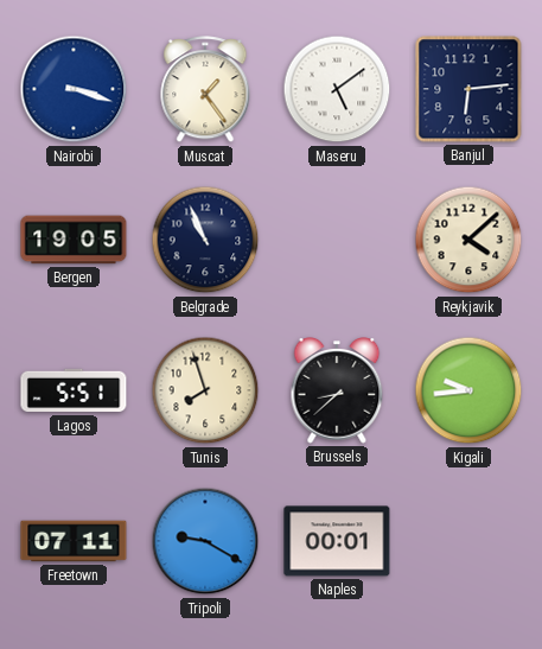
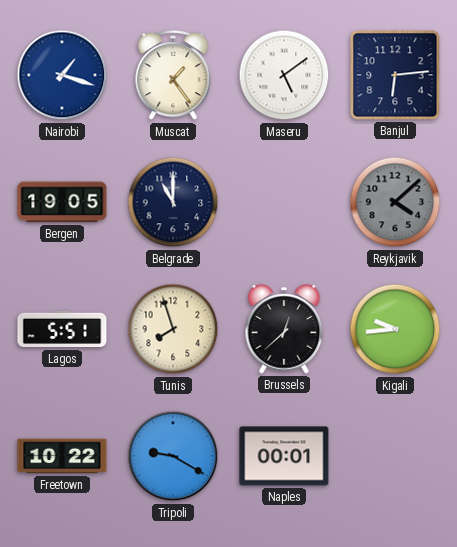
Nairobi: 3:18 -> 1:18
Belgrade: 10:56 -> 11:00
Reykjavik dial: cream -> grey
Brussels: 8:38 -> 12:38
Freetown: 07:11 -> 10:22
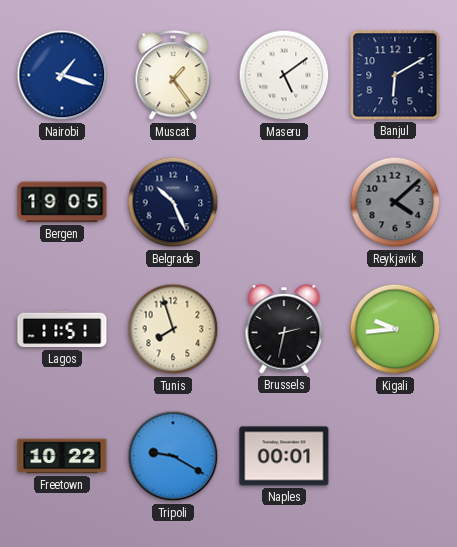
Banjul: 6:14 -> 6:10
Belgrade: 11:00 -> 10:26
Lagos: 5:51 -> 11:51
Brussels: 12:38 -> 2:32
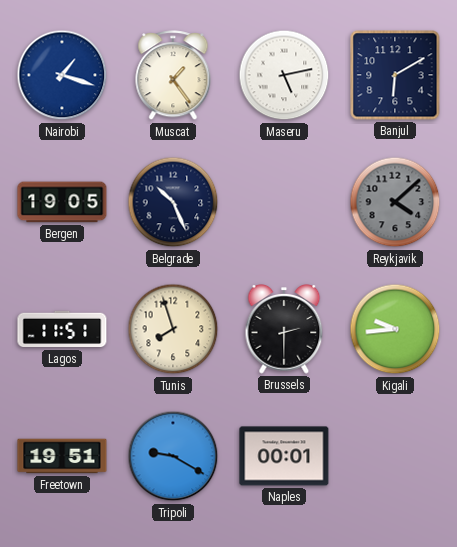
Maseru: 5:09 -> 5:13
Brussels: 2:32 -> 2:30
Freetown: 10:22 -> 19:51
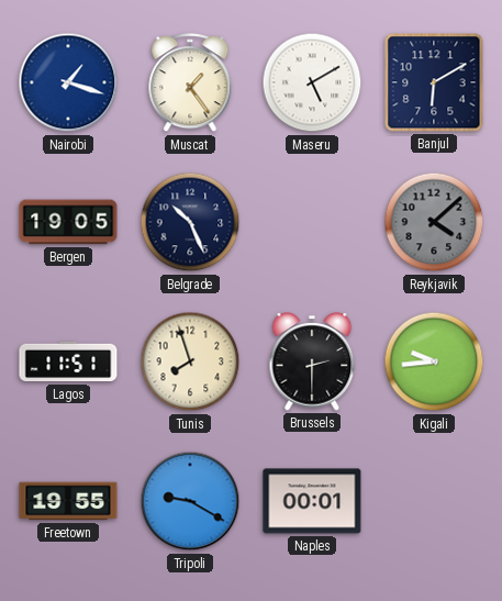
Maseru: 5:13 -> 5:10
Freetown: 19:51 -> 19:55
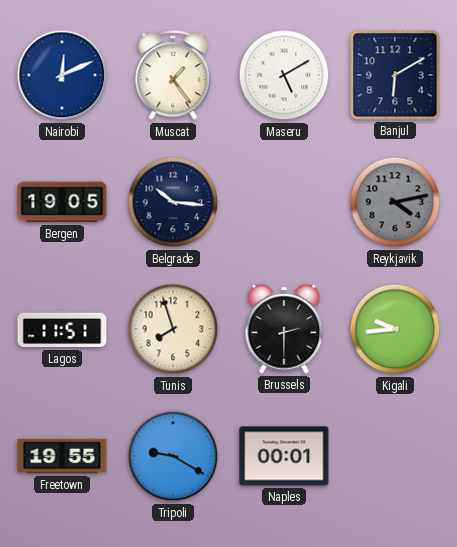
Nairobi: 1:18 -> 12:11
Belgrade: 10:26 -> 10:16
Reykjavik: 4:08 -> 4:13
